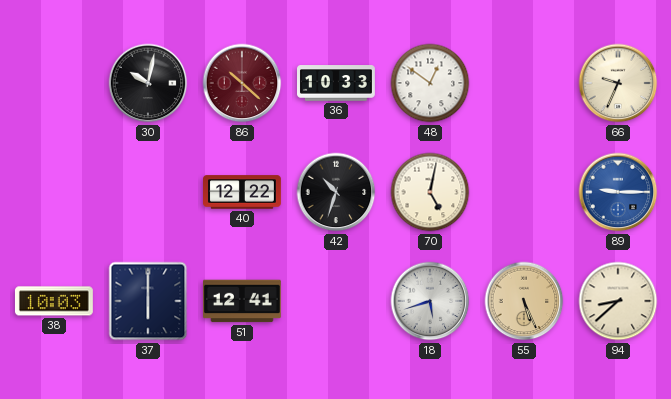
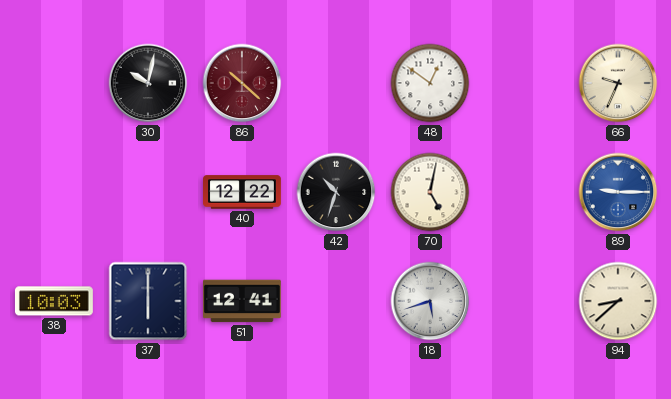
36: 10:33 -> none
55: 5:26 -> none
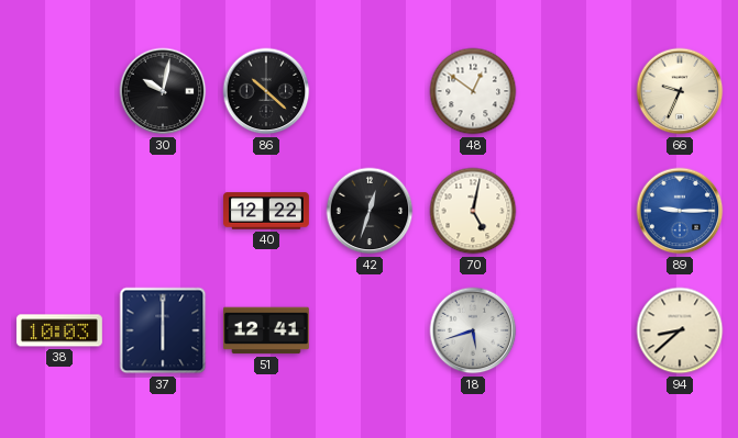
86 dial: burgundy -> black
42: 10:33 -> 12:33
